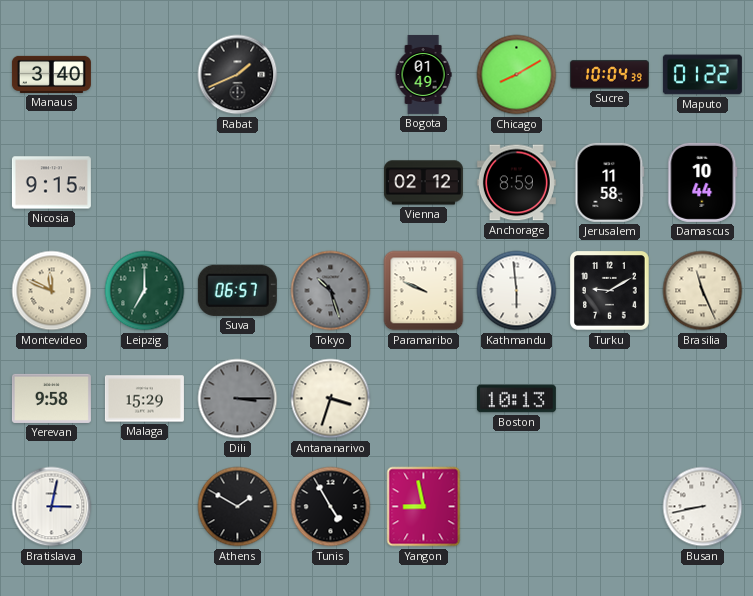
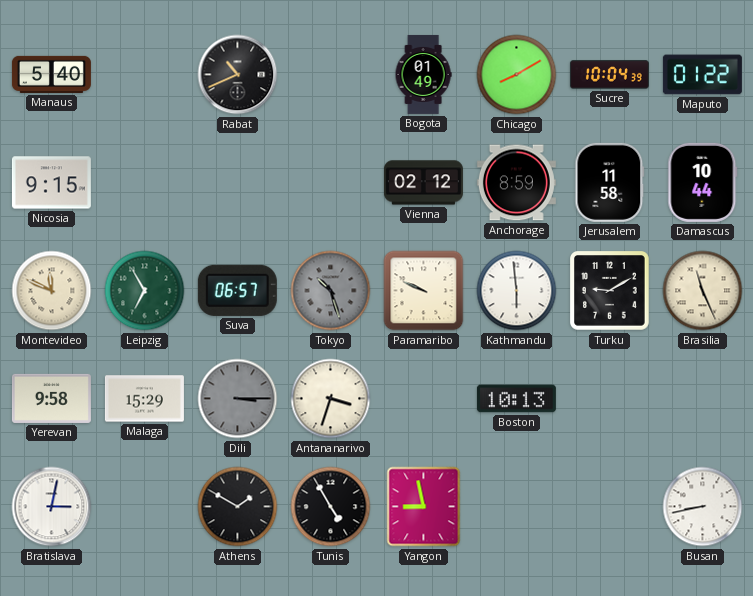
Manaus: 3:40 -> 5:40
Rabat: 1:41 -> 10:41
Leipzig: 7:00 -> 6:55
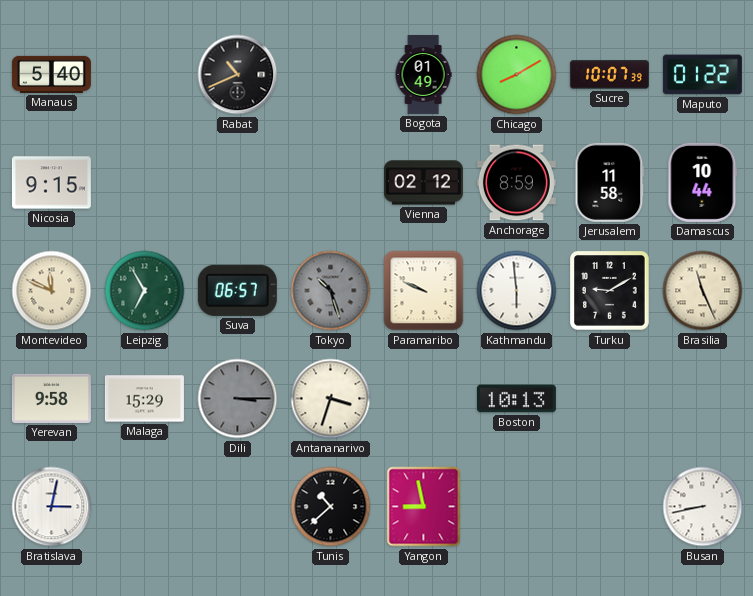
Sucre: 10:04 -> 10:07
Athens: 1:50 -> none
Tunis: 4:55 -> 10:38
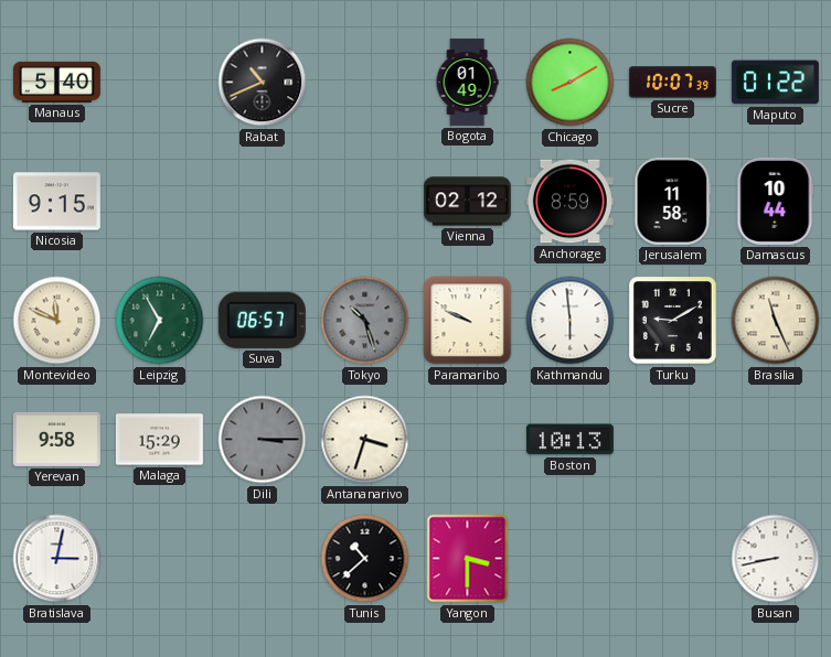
Yangon: 8:58 -> 3:30
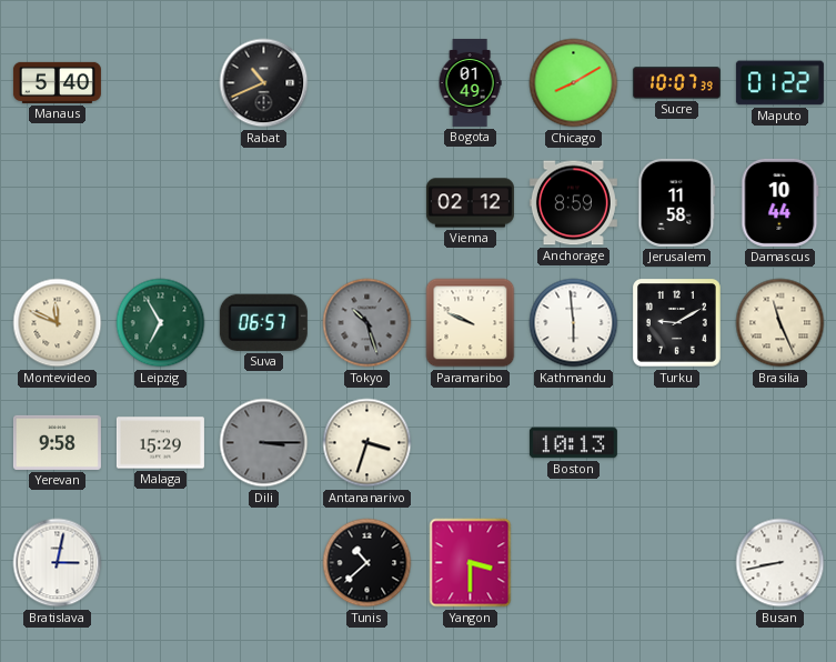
Nicosia: 9:15 -> none
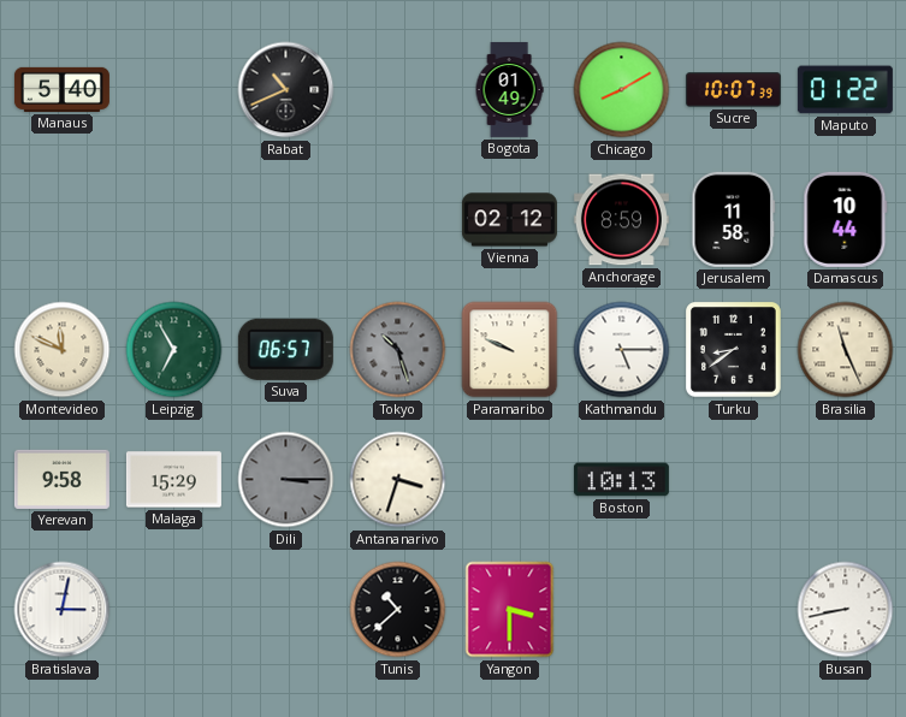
Kathmandu: 5:59 -> 5:15
Turku: 9:10 -> 8:39
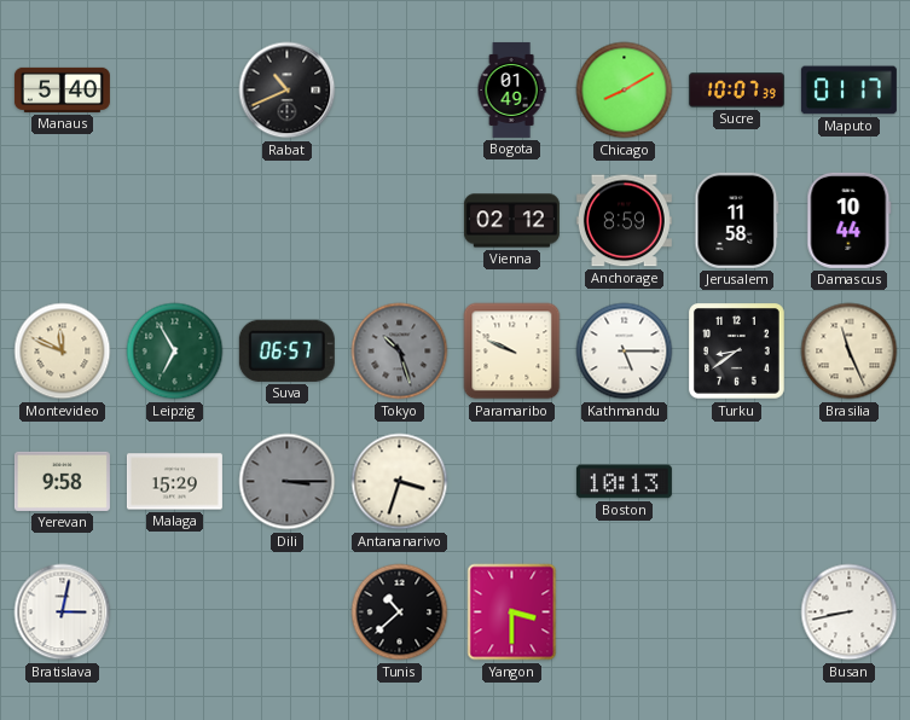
Maputo: 01:22 -> 01:17
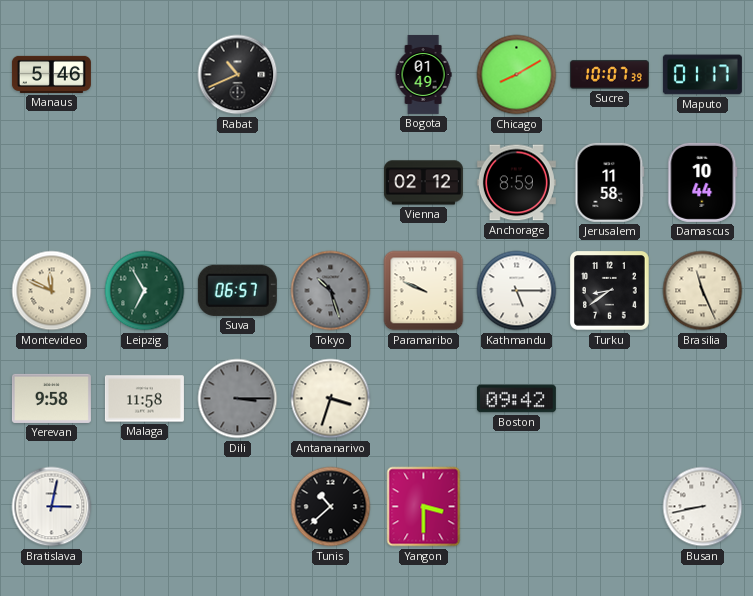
Manaus: 5:40 -> 5:46
Malaga: 15:29 -> 11:58
Boston: 10:13 -> 09:42
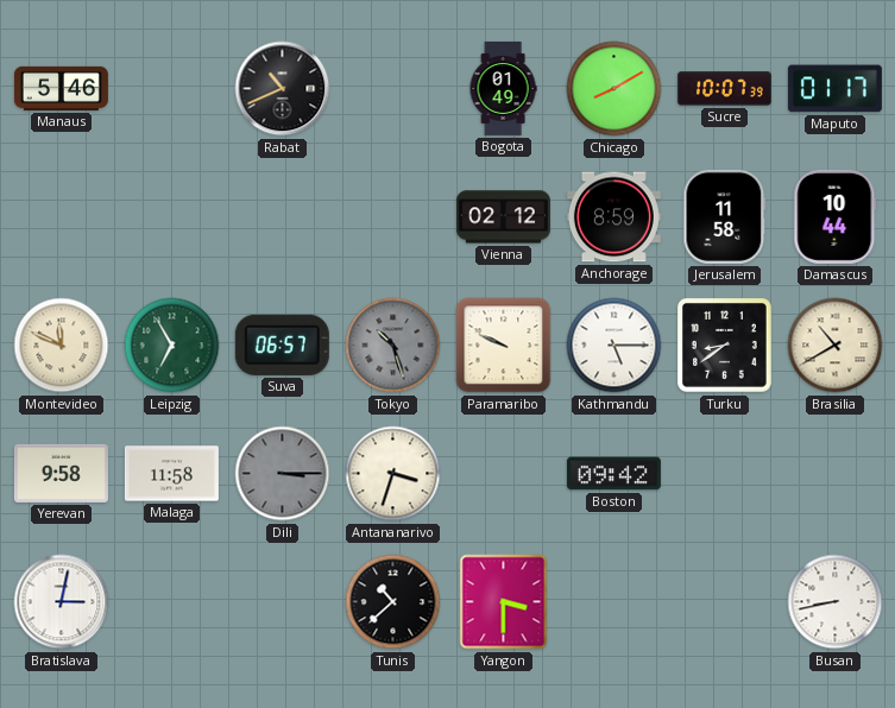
Brasilia: 11:26 -> 10:40
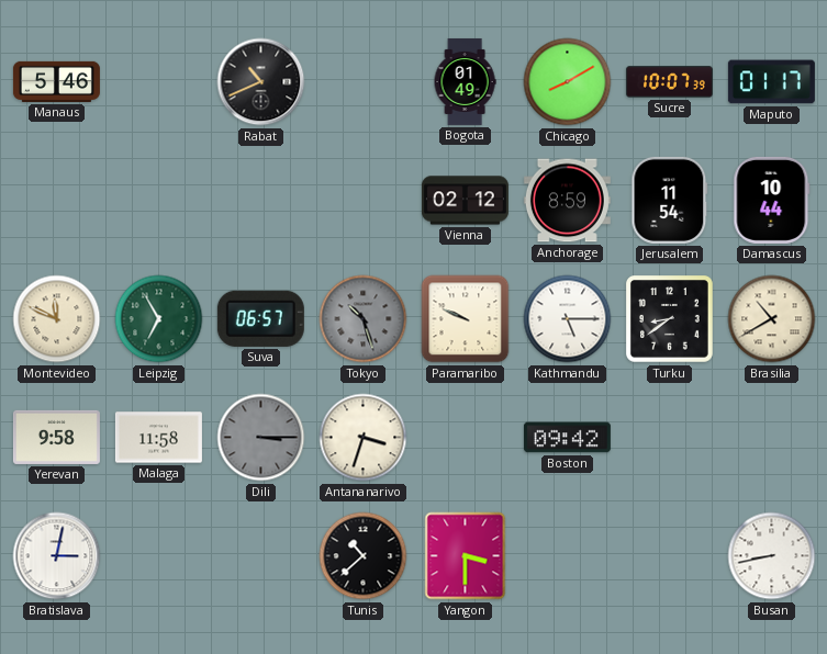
Jerusalem: 11:58 -> 11:54
